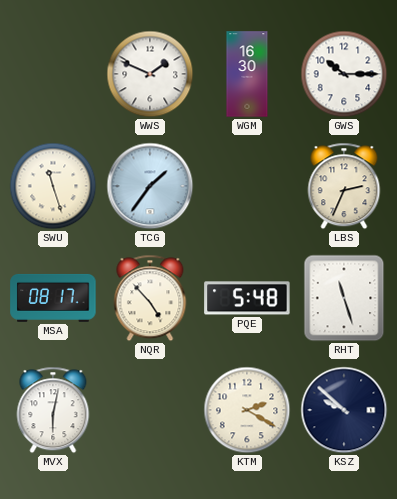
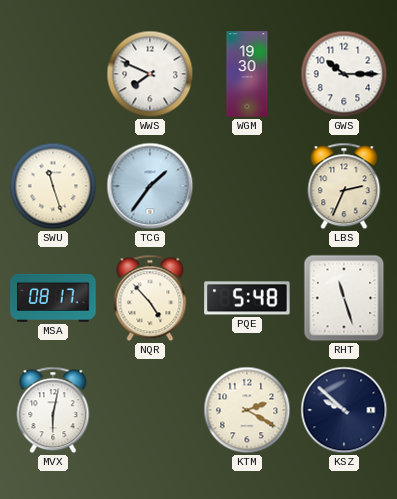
WWS: 1:49 -> 7:49
WGM: 16:30 -> 19:30
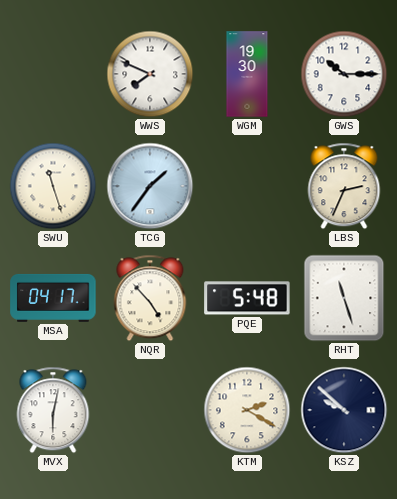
MSA: 08:17 -> 04:17
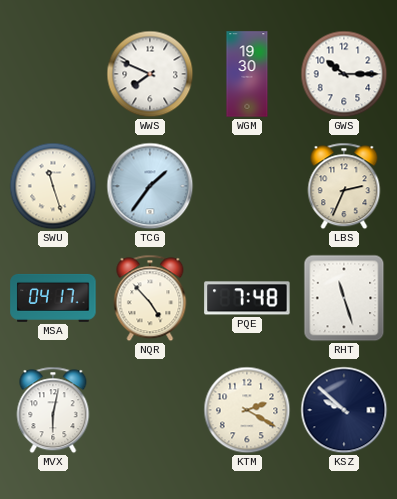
PQE: 5:48 -> 7:48
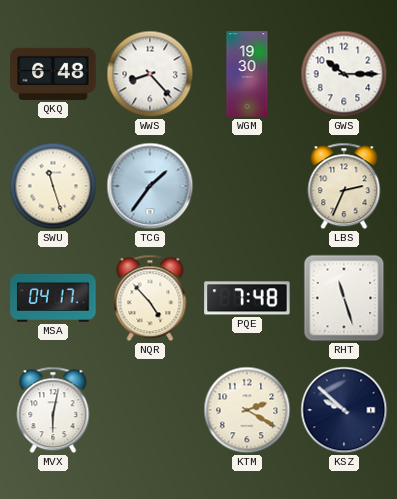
QKQ: none -> 6:48
WWS: 7:49 -> 8:23
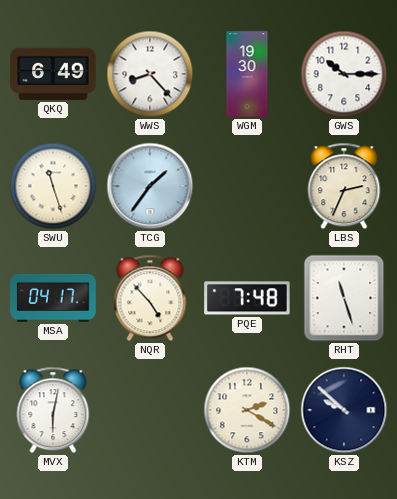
QKQ: 6:48 -> 6:49
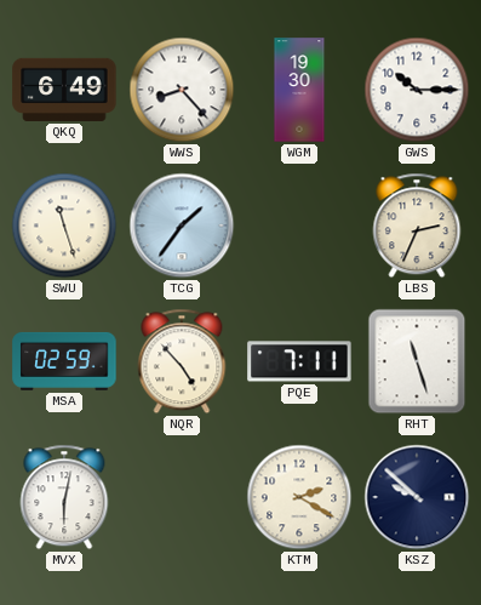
MSA: 04:17 -> 02:59
PQE: 7:48 -> 7:11
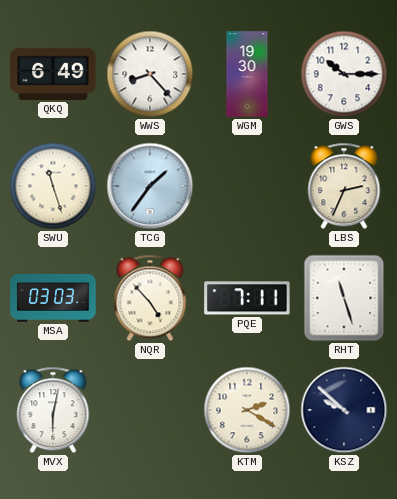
MSA: 02:59 -> 03:03
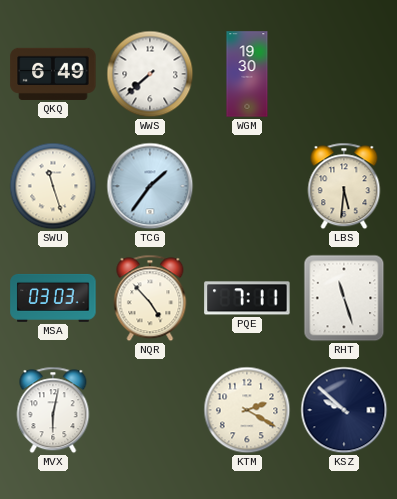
WWS: 8:23 -> 7:38
GWS: 10:15 -> none
LBS: 2:34 -> 5:31
